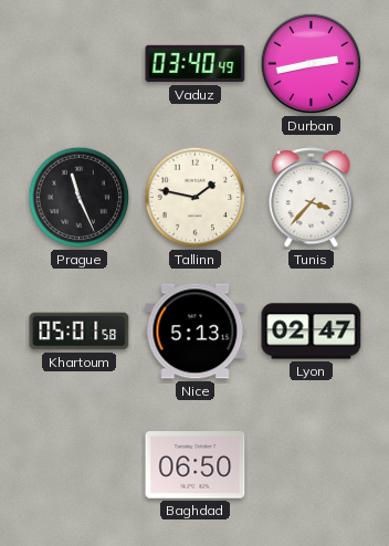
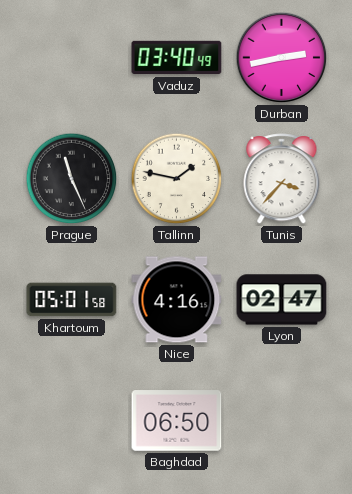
Nice: 5:13 -> 4:16
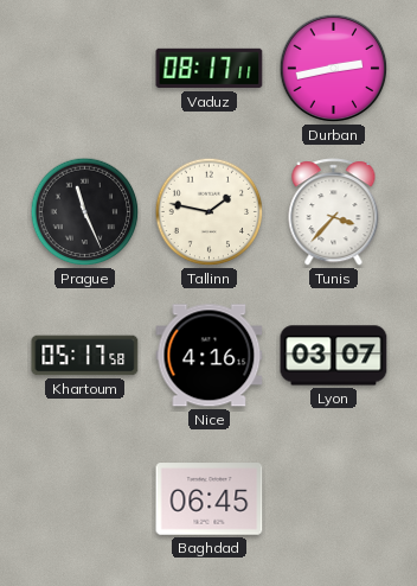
Vaduz: 03:40 -> 08:17
Khartoum: 05:01 -> 05:17
Lyon: 02:47 -> 03:07
Baghdad: 06:50 -> 06:45
